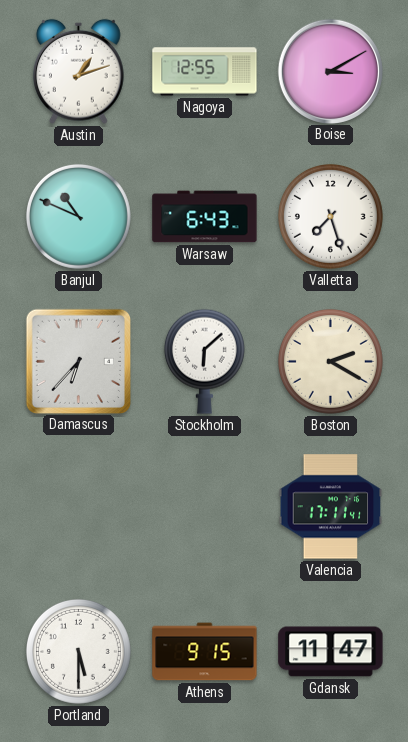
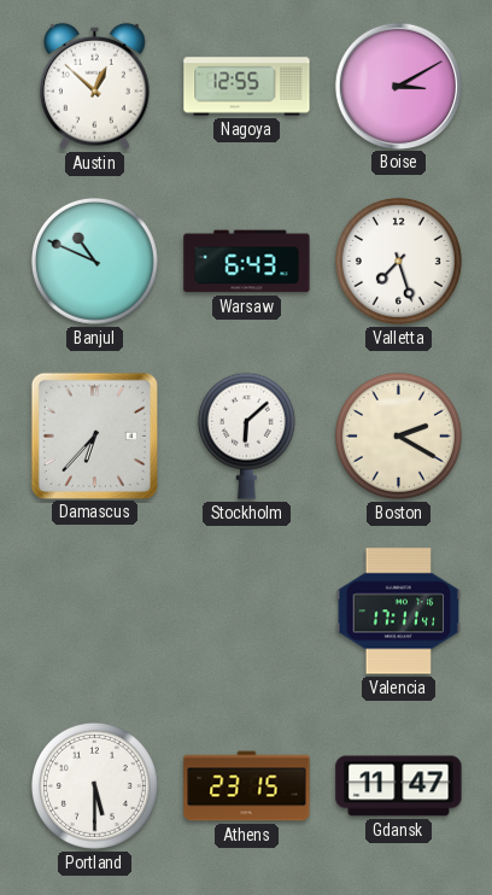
Austin: 1:12 -> 12:52
Athens: 9:15 -> 23:15
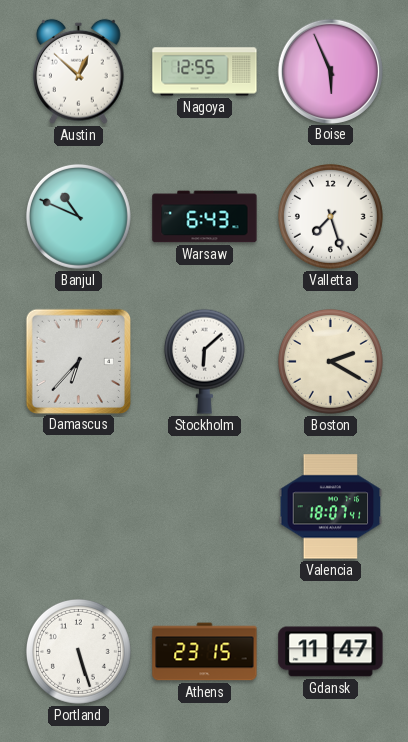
Boise: 3:10 -> 5:56
Valencia: 17:11 -> 18:07
Portland: 5:30 -> 5:27
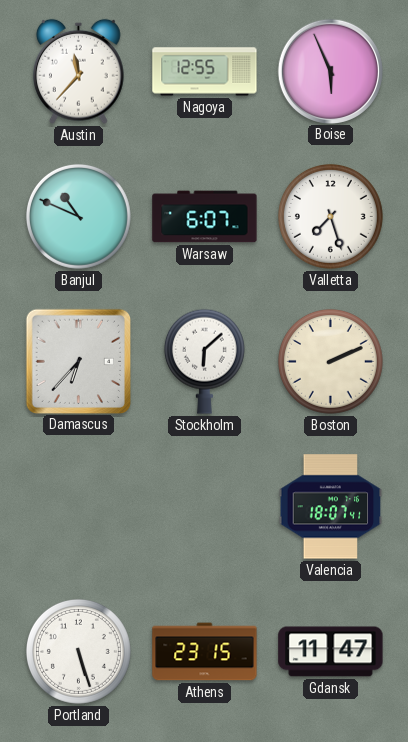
Austin: 12:52 -> 11:37
Warsaw: 6:43 -> 6:07
Boston: 2:20 -> 2:11
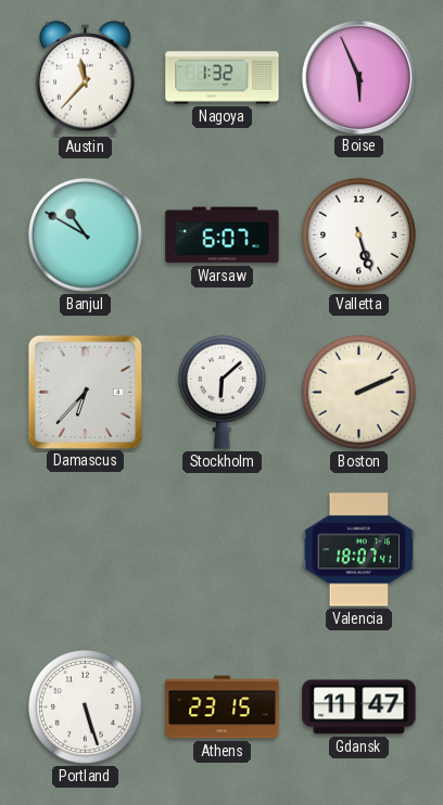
Nagoya: 12:55 -> 1:32
Banjul: 10:49 -> 10:50
Valletta: 7:27 -> 5:27
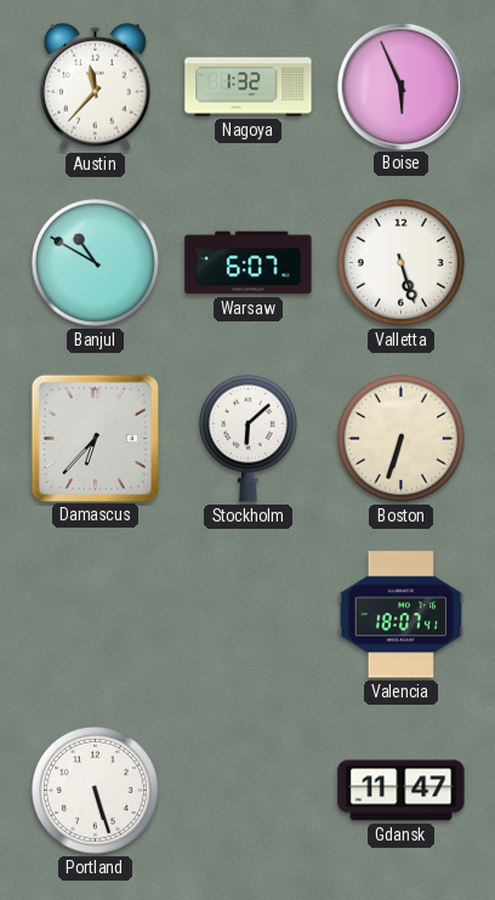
Boston: 2:11 -> 6:33
Athens: 23:15 -> none
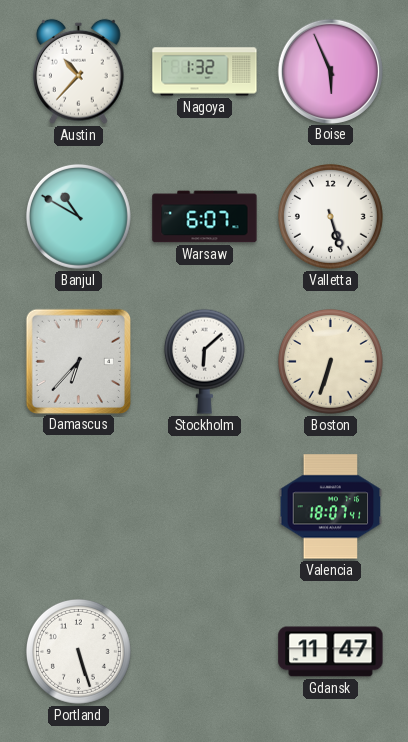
Austin: 11:37 -> 10:37
